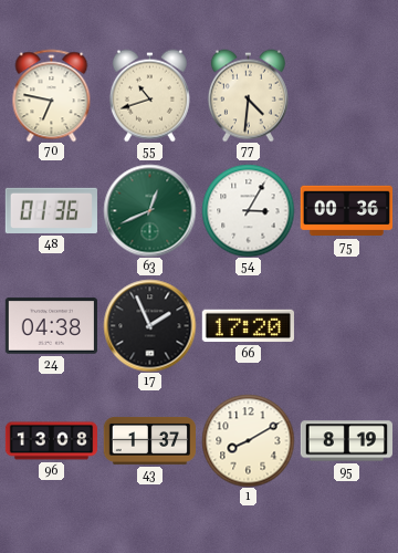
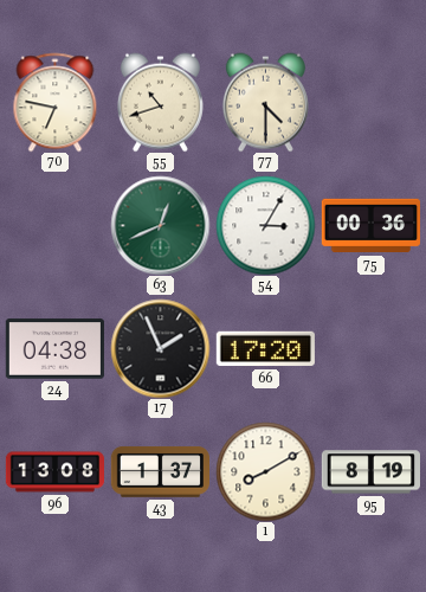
77: 4:31 -> 4:30
48: 01:36 -> none
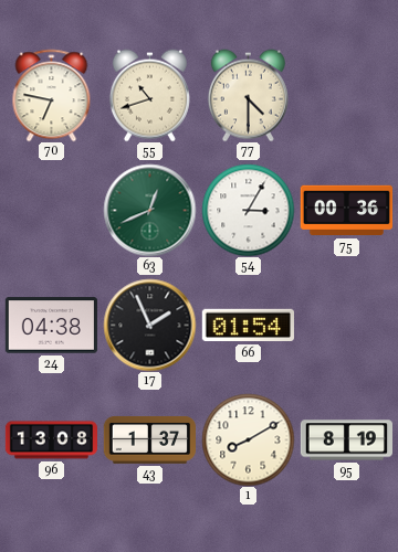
66: 17:20 -> 01:54
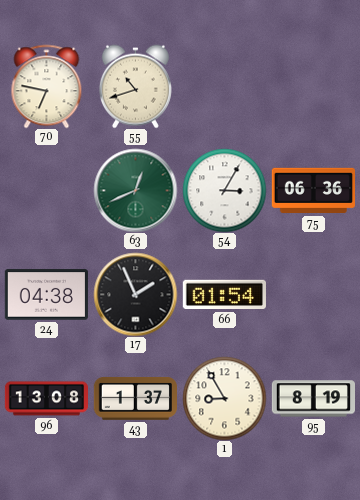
77: 4:30 -> none
75: 00:36 -> 06:36
1: 8:10 -> 8:55
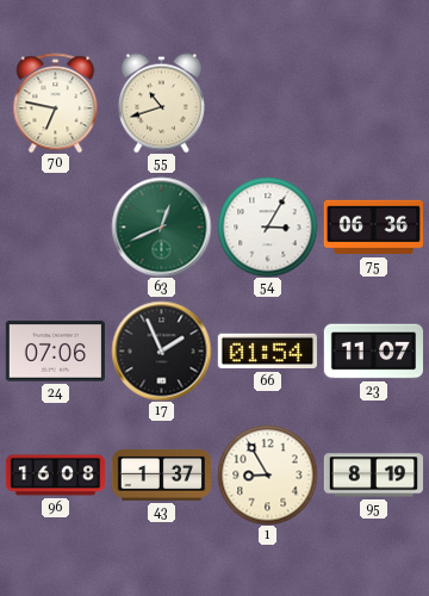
24: 04:38 -> 07:06
23: none -> 11:07
96: 13:08 -> 16:08
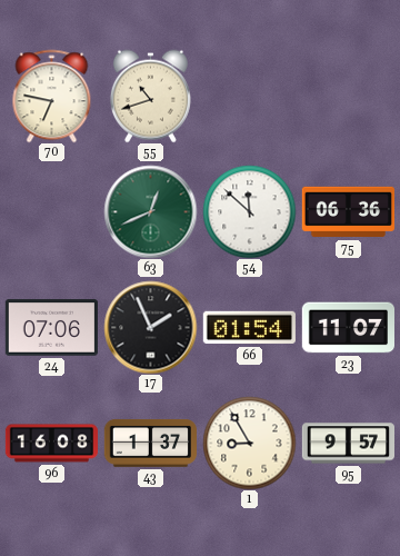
54: 3:05 -> 11:52
95: 8:19 -> 9:57
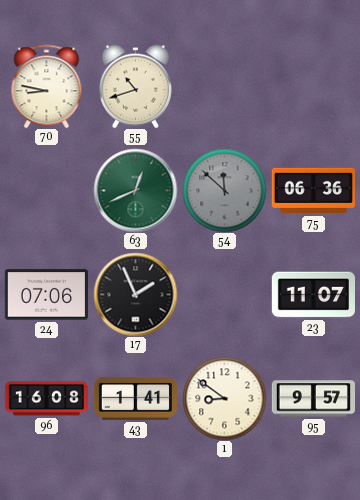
70: 6:47 -> 8:47
54 dial: white -> grey
66: 01:54 -> none
43: 1:37 -> 1:41
1: 8:55 -> 8:51
